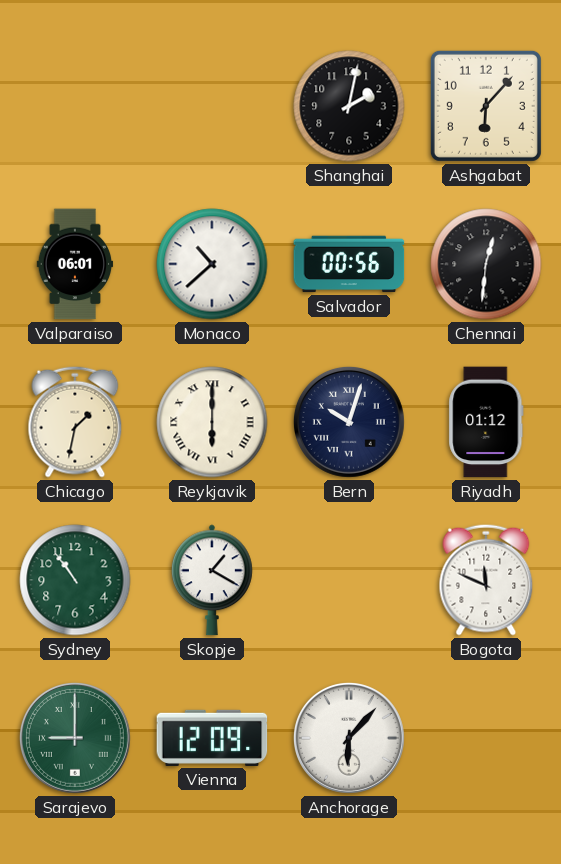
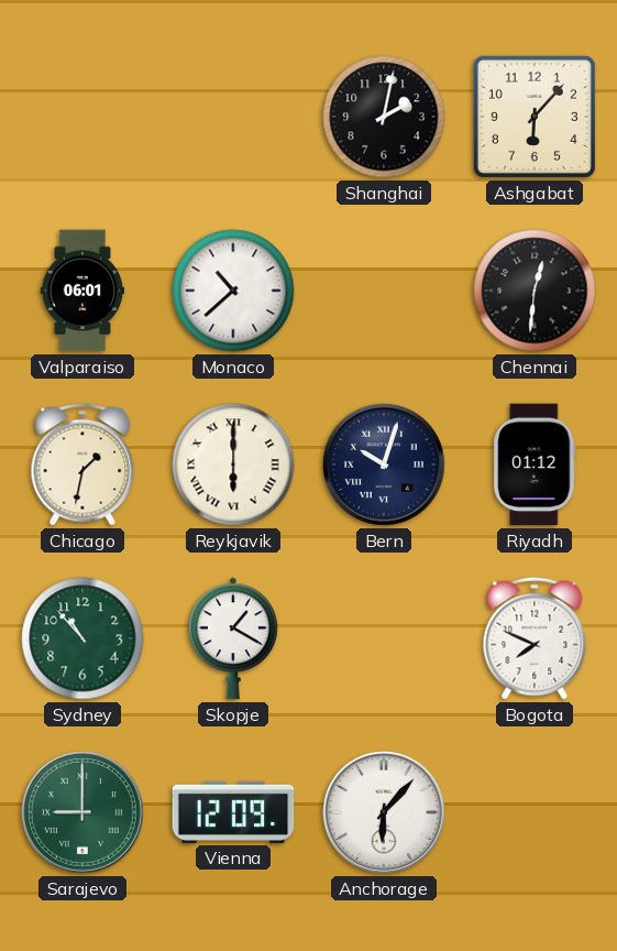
Salvador: 00:56 -> none
Sydney: 10:54 -> 10:53
Bogota: 11:49 -> 7:49
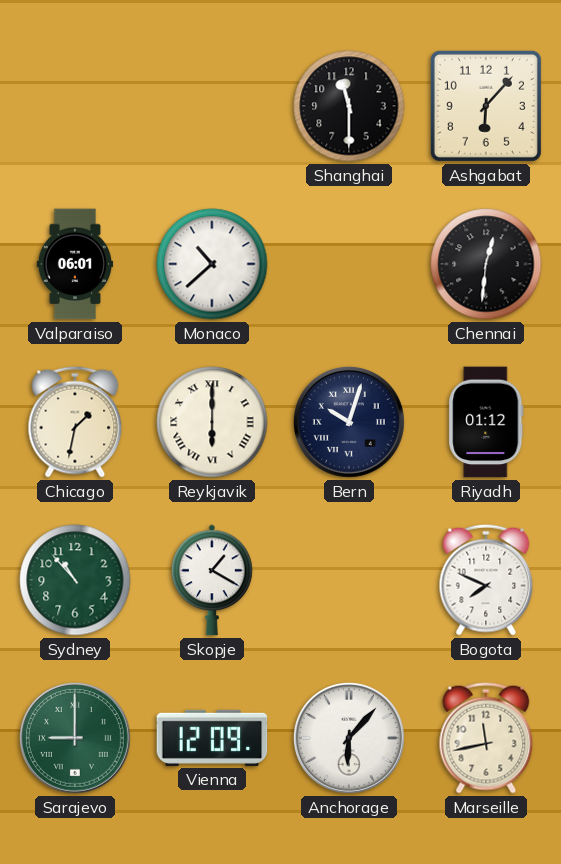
Shanghai: 2:02 -> 11:30
Marseille: none -> 11:43
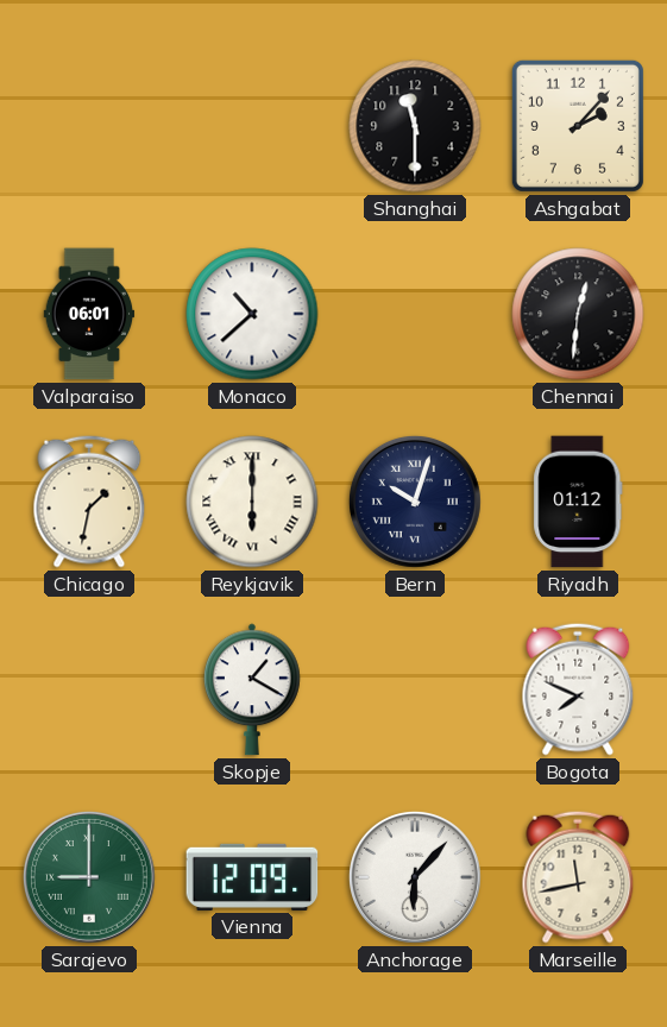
Ashgabat: 6:07 -> 2:07
Sydney: 10:53 -> none
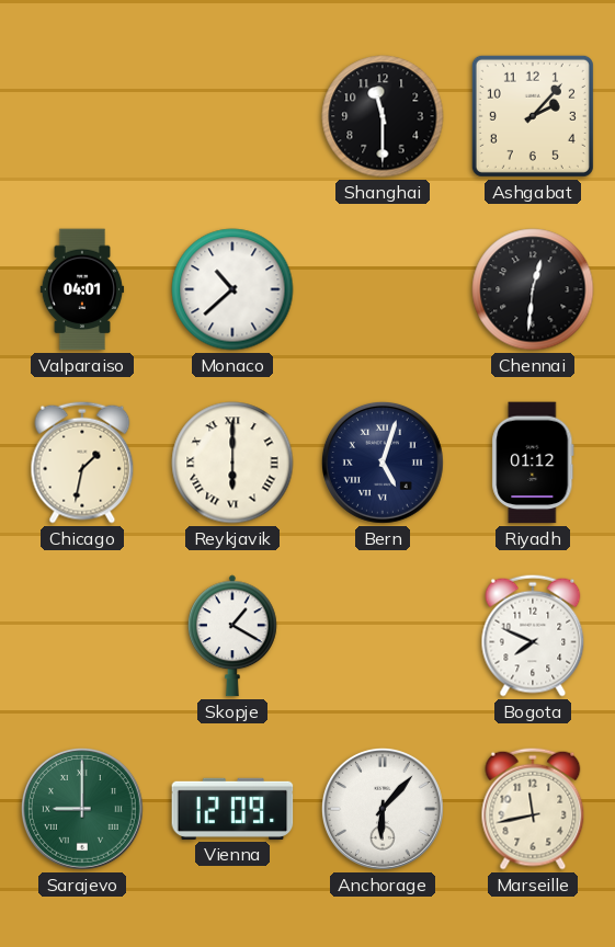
Valparaiso: 06:01 -> 04:01
Bern: 10:03 -> 5:03
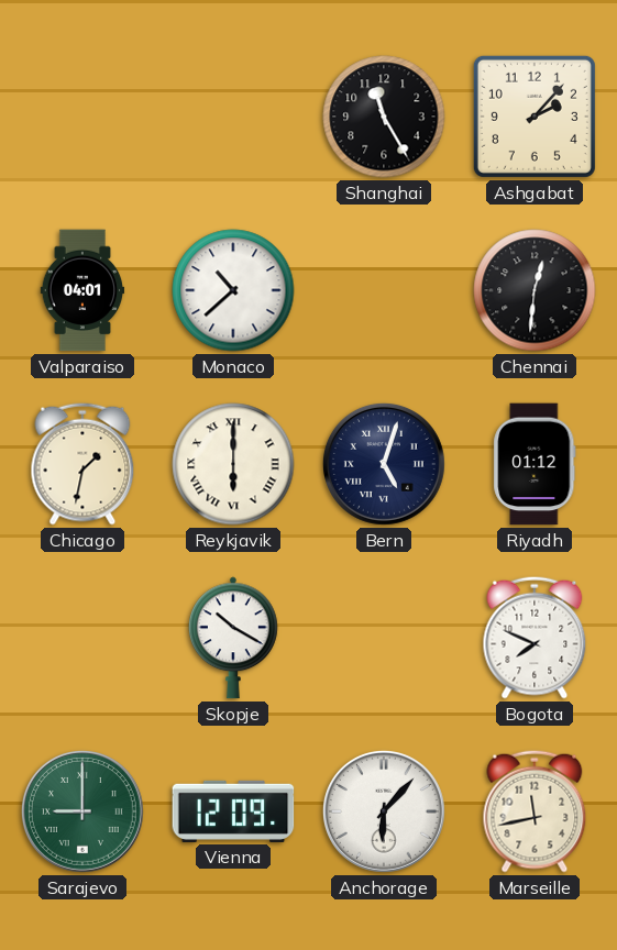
Shanghai: 11:30 -> 11:25
Skopje: 1:20 -> 10:20
